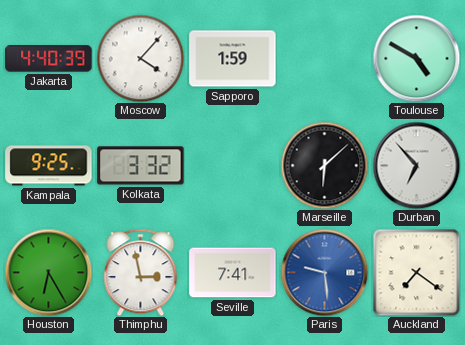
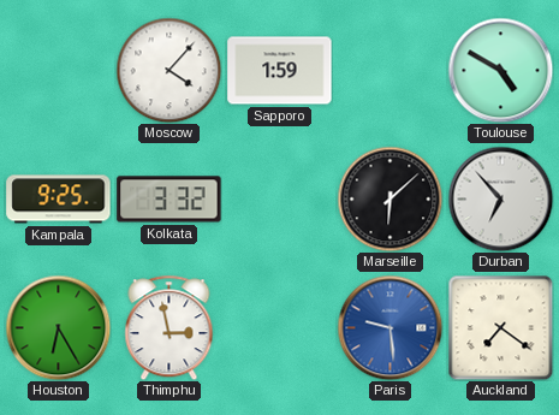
Jakarta: 4:40 -> none
Seville: 7:41 -> none
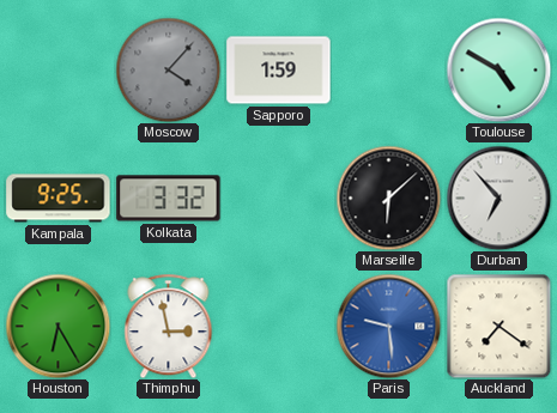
Moscow dial: white -> grey
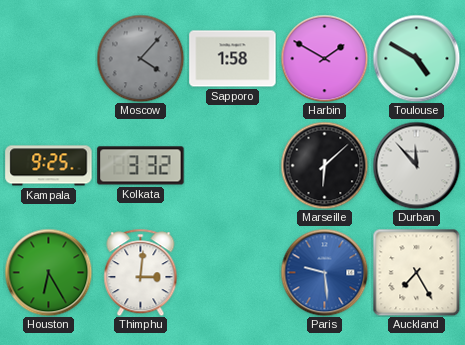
Sapporo: 1:59 -> 1:58
Harbin: none -> 1:50
Durban: 6:53 -> 11:53
Thimphu: 2:58 -> 3:01
Auckland: 7:21 -> 7:25
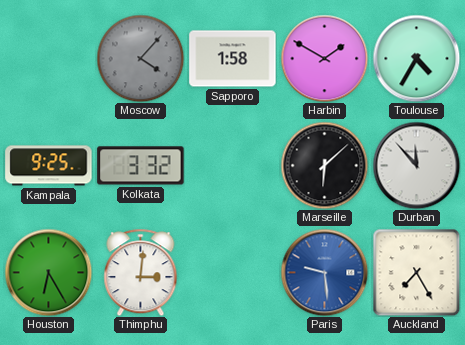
Toulouse: 4:50 -> 4:35
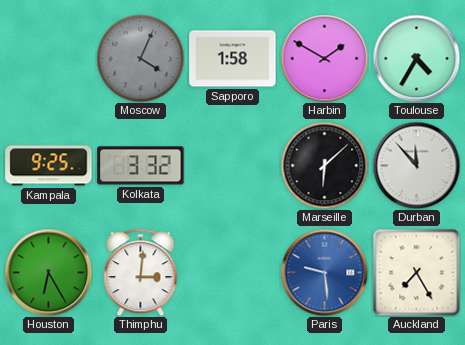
Moscow: 4:07 -> 4:04
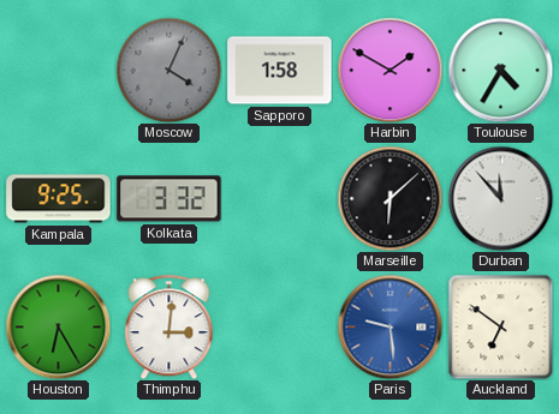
Auckland: 7:25 -> 6:51
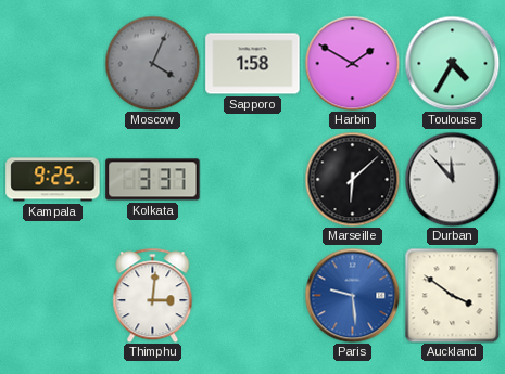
Kolkata: 3:32 -> 3:37
Houston: 6:25 -> none
Auckland: 6:51 -> 3:51
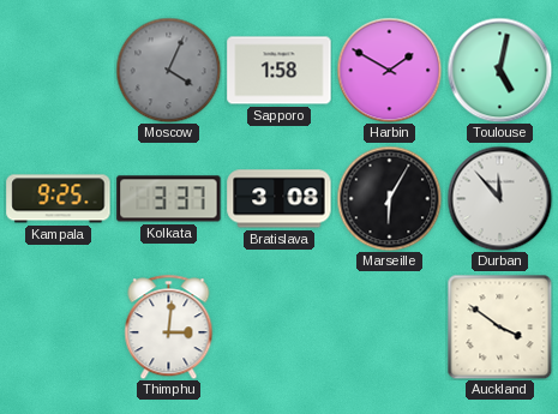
Toulouse: 4:35 -> 5:02
Bratislava: none -> 3:08
Marseille: 6:08 -> 6:05
Paris: 9:29 -> none
